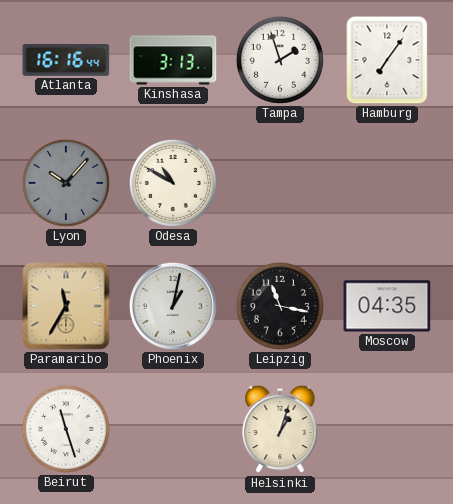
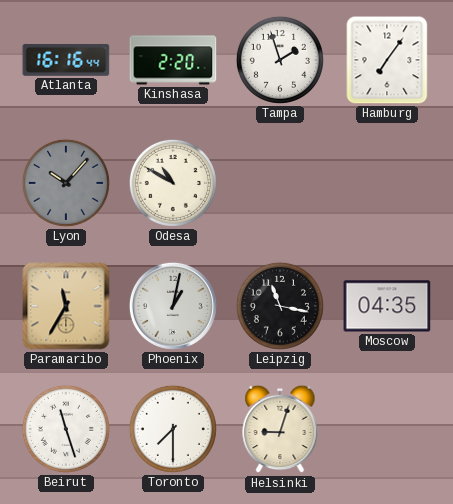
Kinshasa: 3:13 -> 2:20
Toronto: none -> 7:30
Helsinki: 1:03 -> 9:03
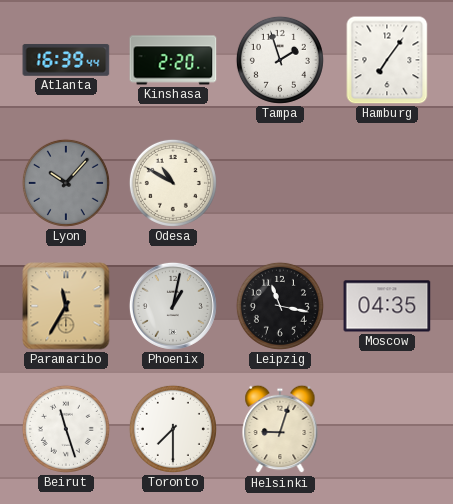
Atlanta: 16:16 -> 16:39
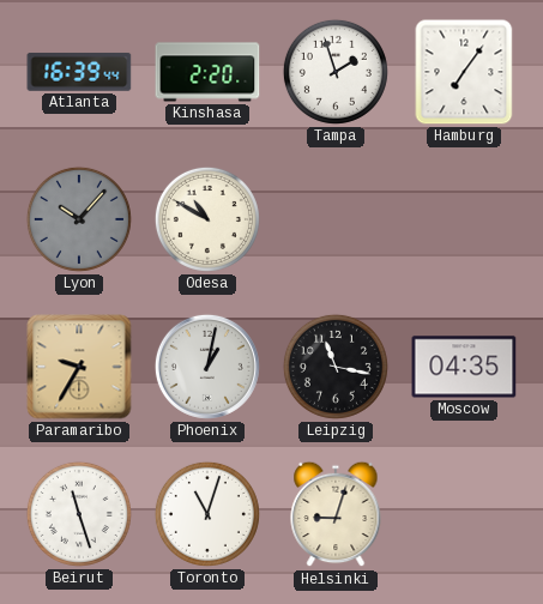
Paramaribo: 11:35 -> 9:35
Toronto: 7:30 -> 11:03
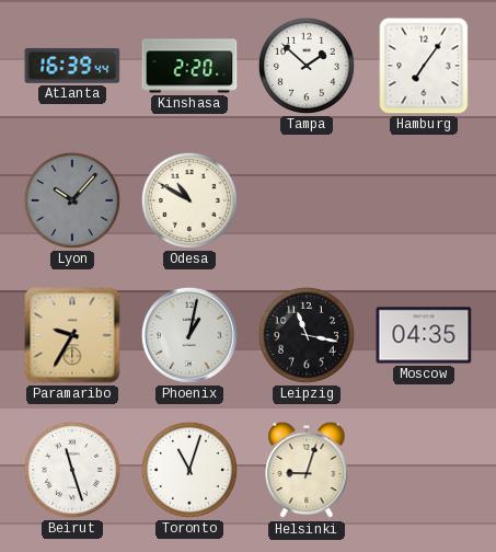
Tampa: 1:57 -> 1:52
